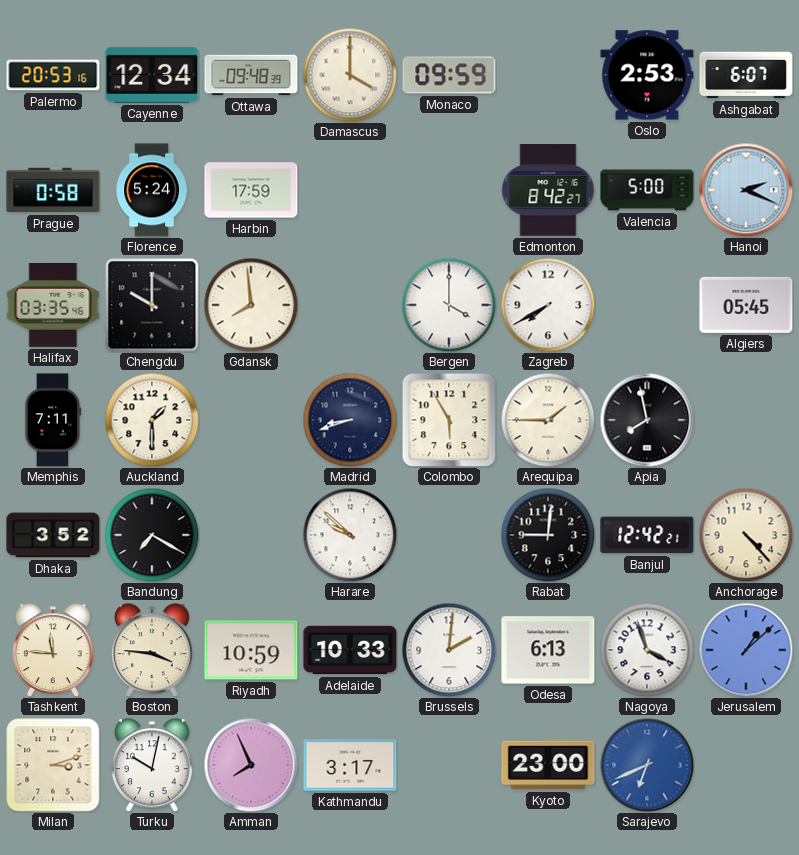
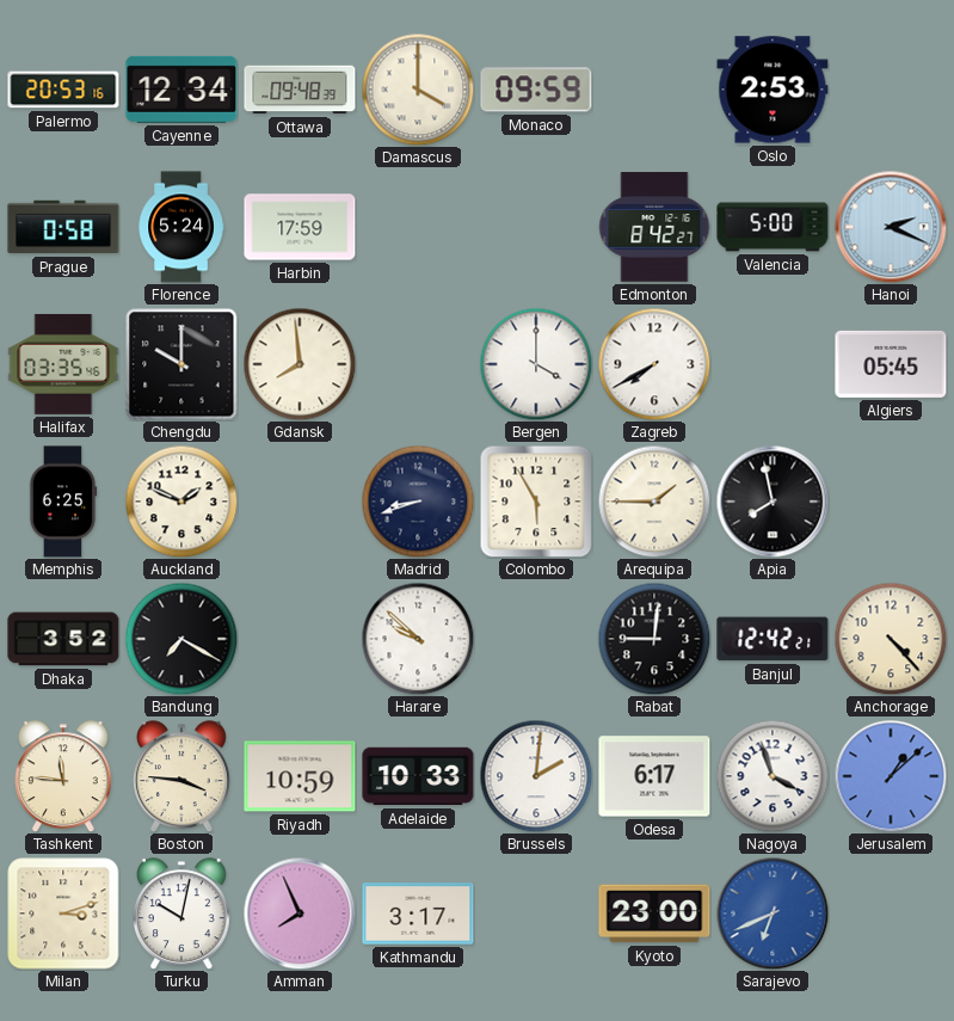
Ashgabat: 6:07 -> none
Memphis: 7:11 -> 6:25
Auckland: 1:30 -> 1:49
Odesa: 6:13 -> 6:17
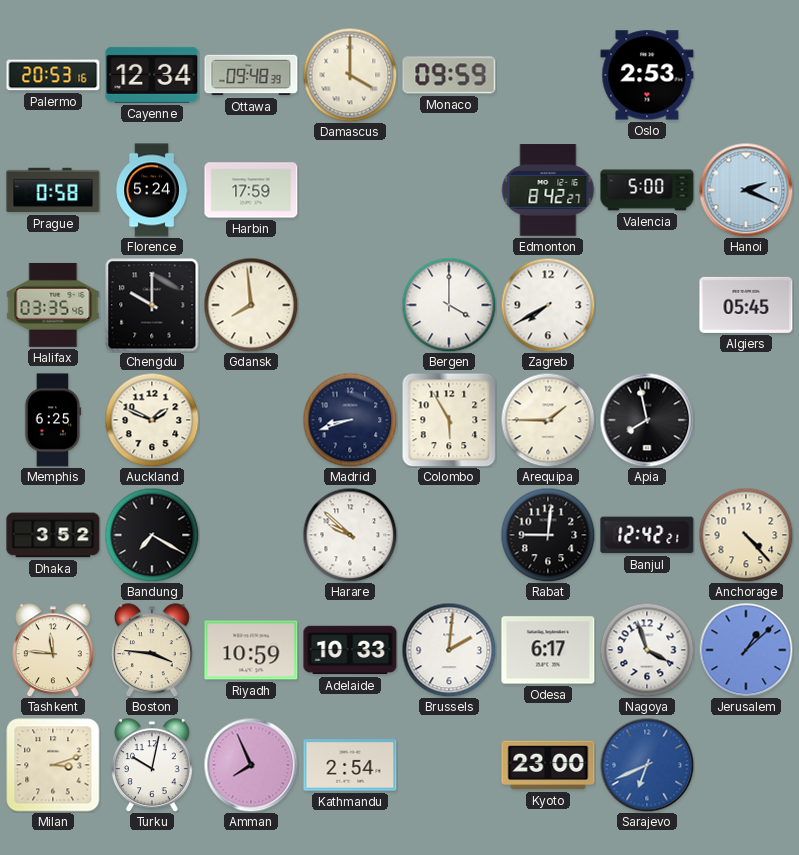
Kathmandu: 3:17 -> 2:54
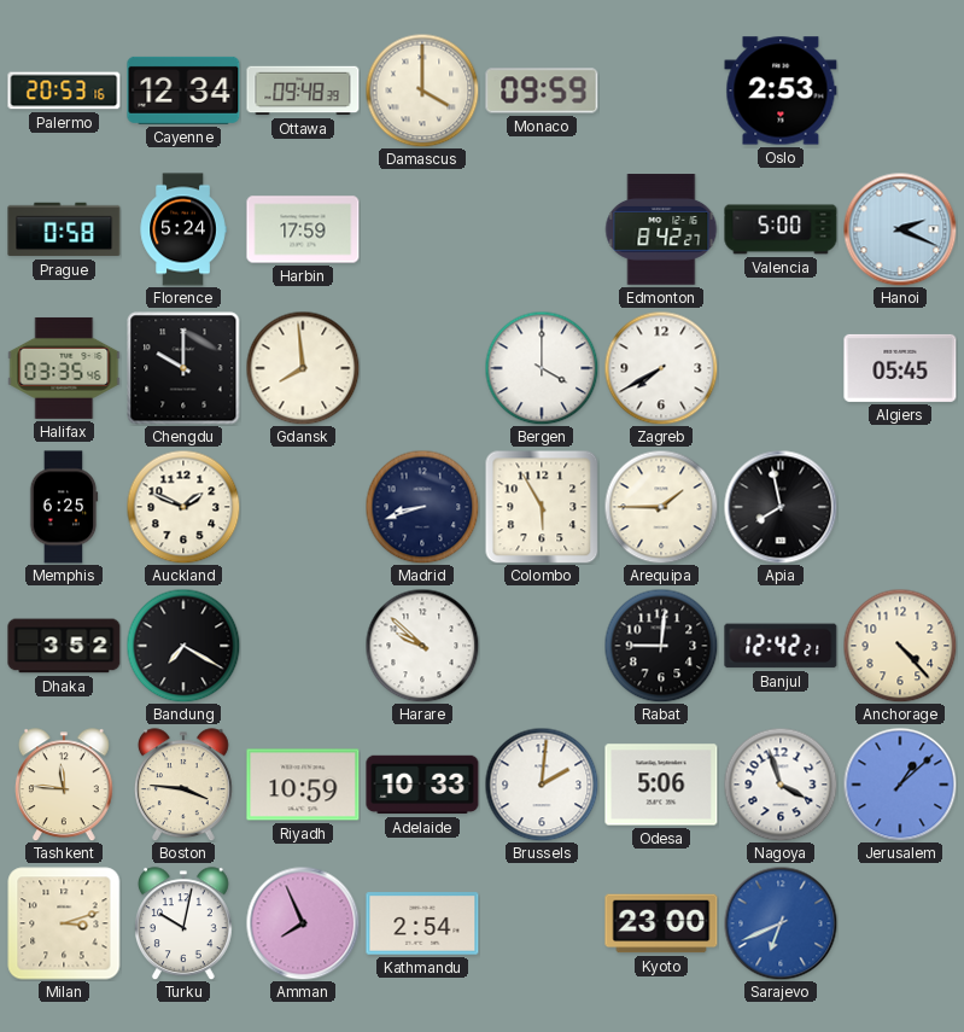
Odesa: 6:17 -> 5:06
